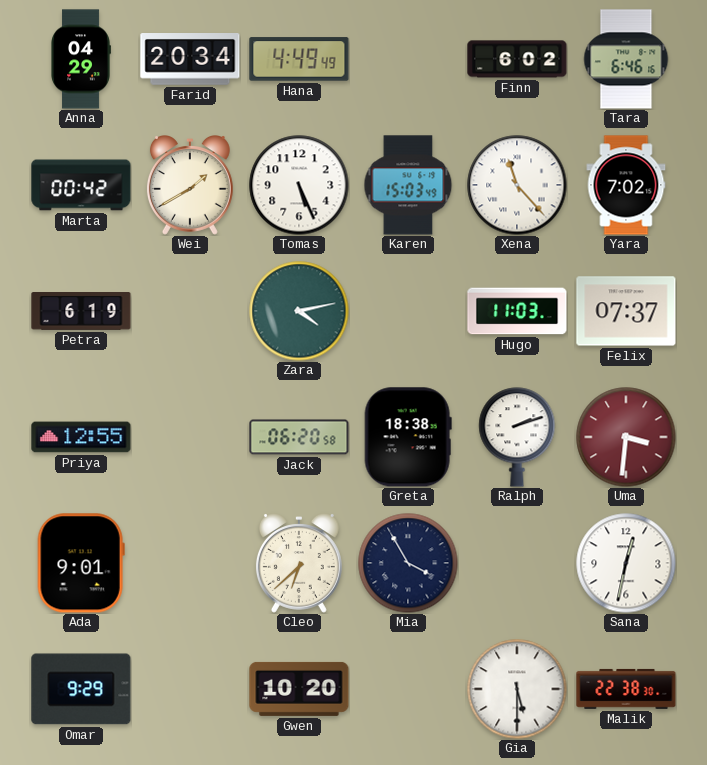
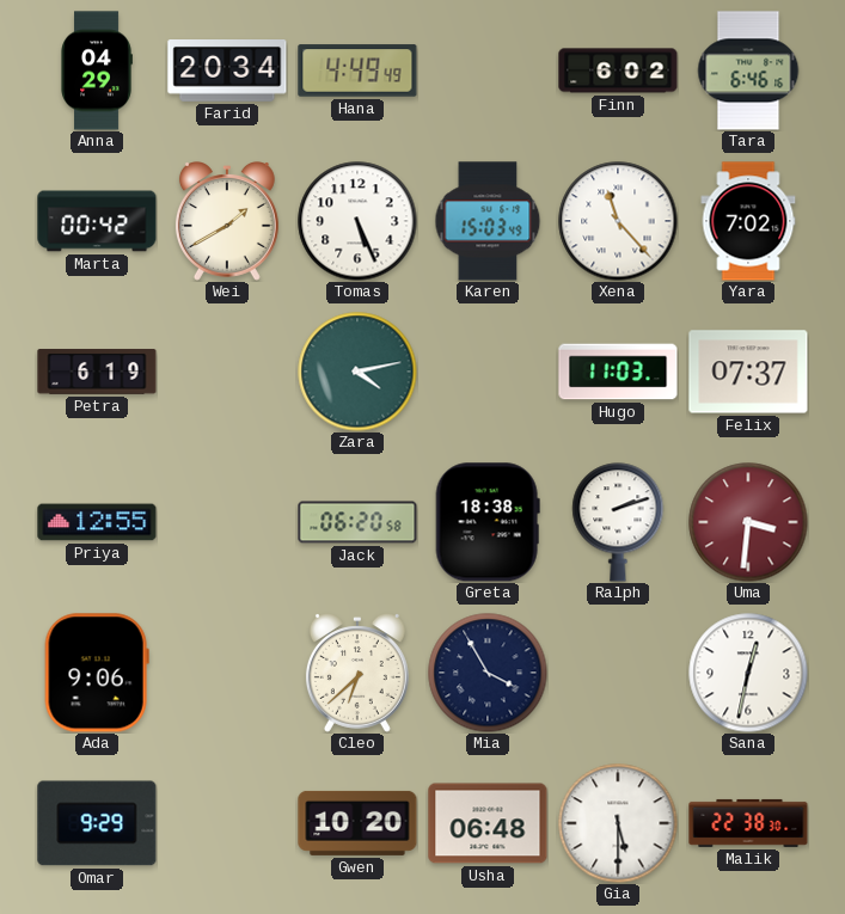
Ada: 9:01 -> 9:06
Usha: none -> 06:48
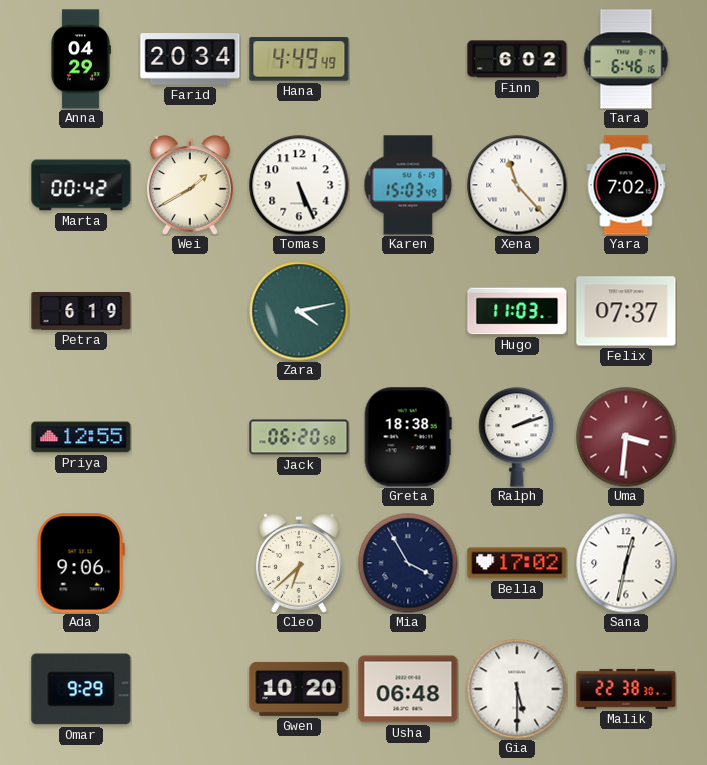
Bella: none -> 17:02
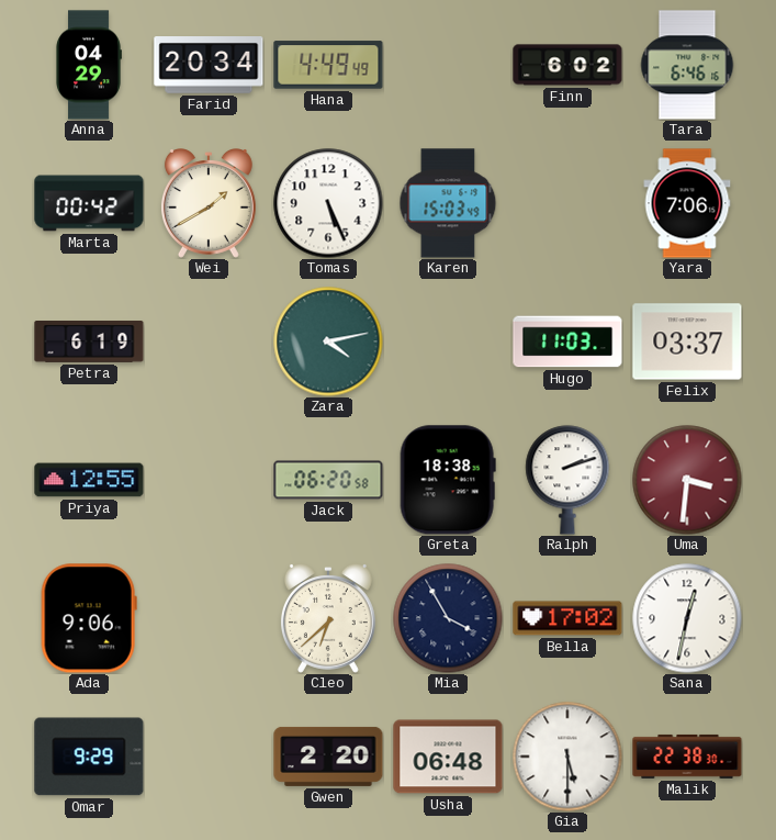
Xena: 11:23 -> none
Yara: 7:02 -> 7:06
Felix: 07:37 -> 03:37
Gwen: 10:20 -> 2:20
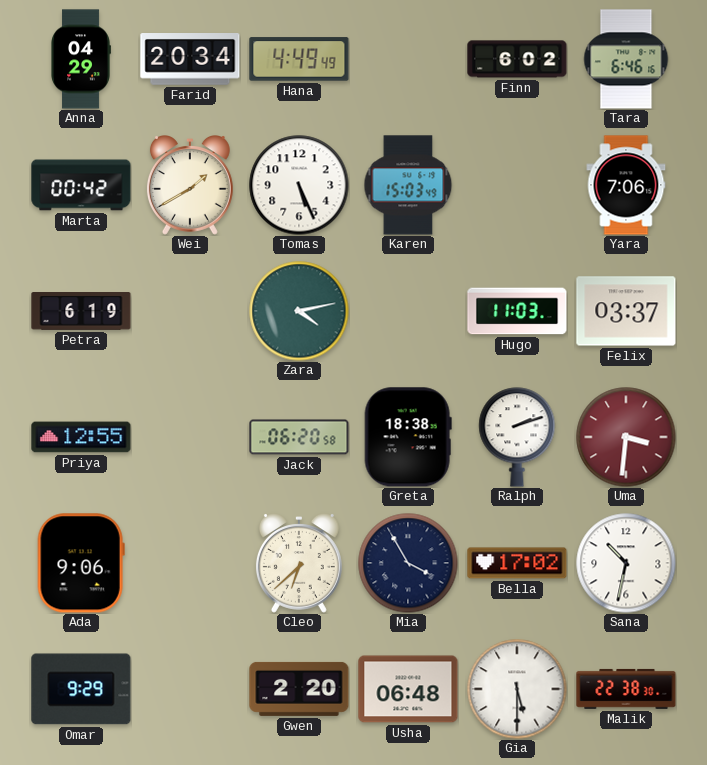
Sana: 12:32 -> 10:32
